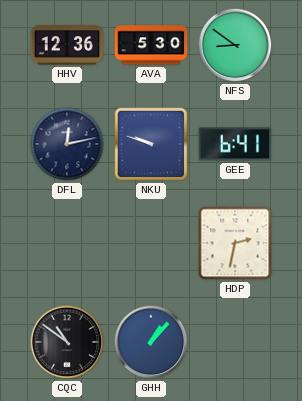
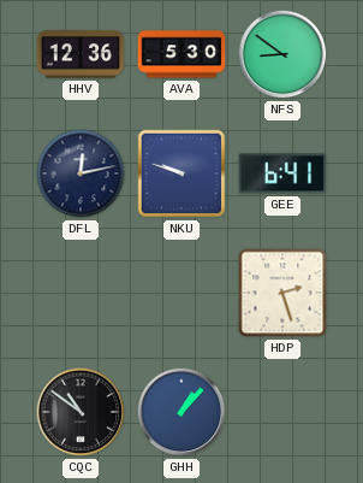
HDP: 2:32 -> 2:27
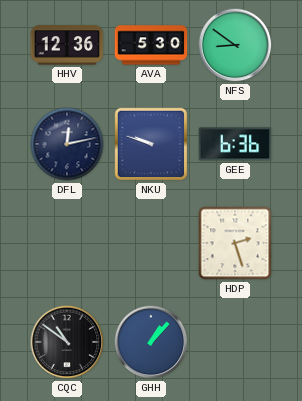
GEE: 6:41 -> 6:36
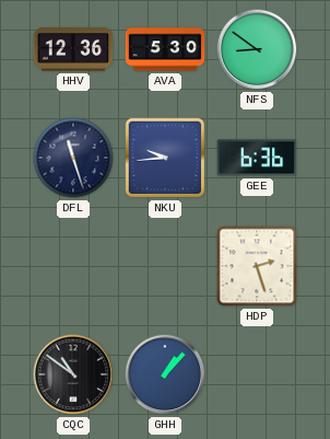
DFL: 12:13 -> 11:27
NKU: 9:48 -> 9:44
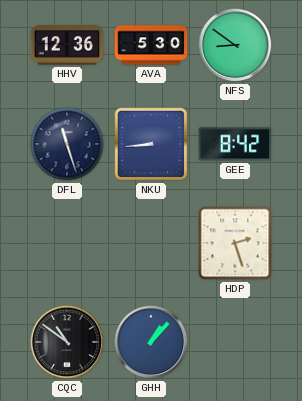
NKU: 9:44 -> 8:44
GEE: 6:36 -> 8:42
